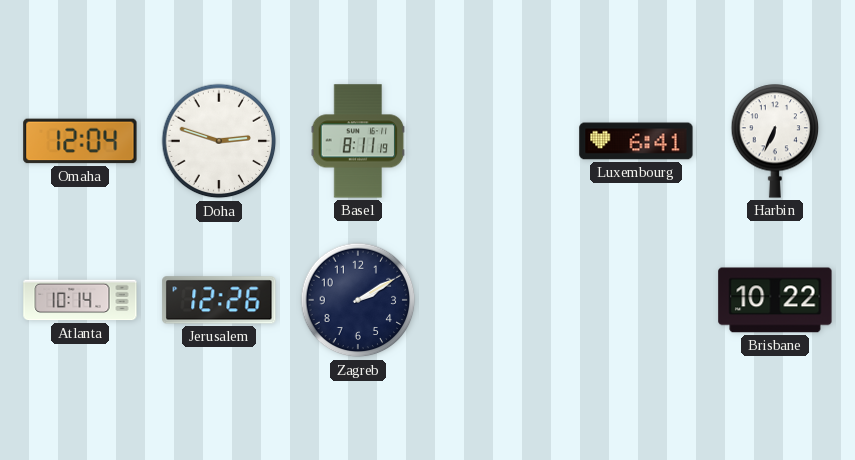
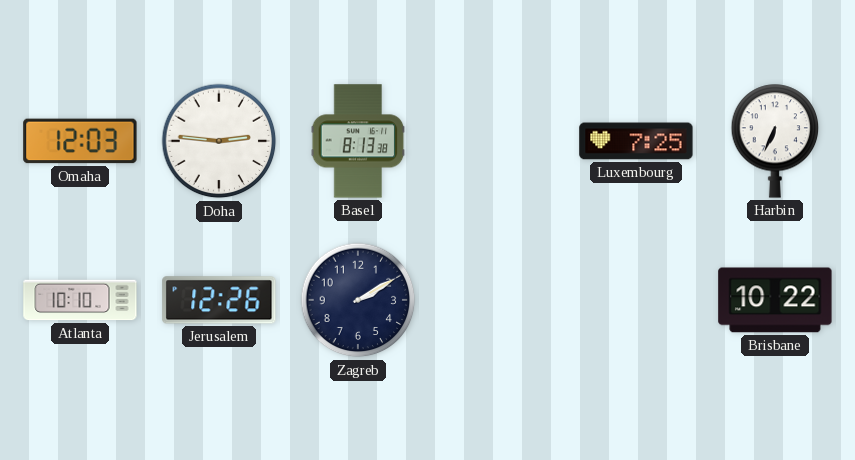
Omaha: 12:04 -> 12:03
Doha: 2:48 -> 2:46
Basel: 8:11 -> 8:13
Luxembourg: 6:41 -> 7:25
Atlanta: 10:14 -> 10:10
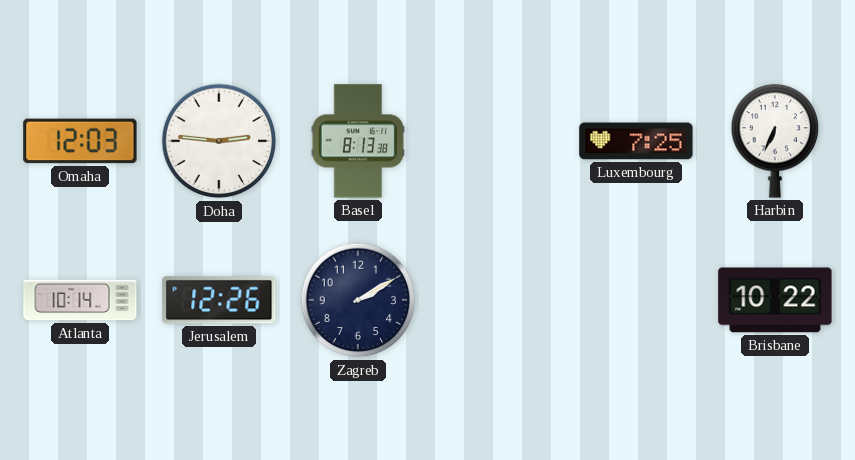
Atlanta: 10:10 -> 10:14
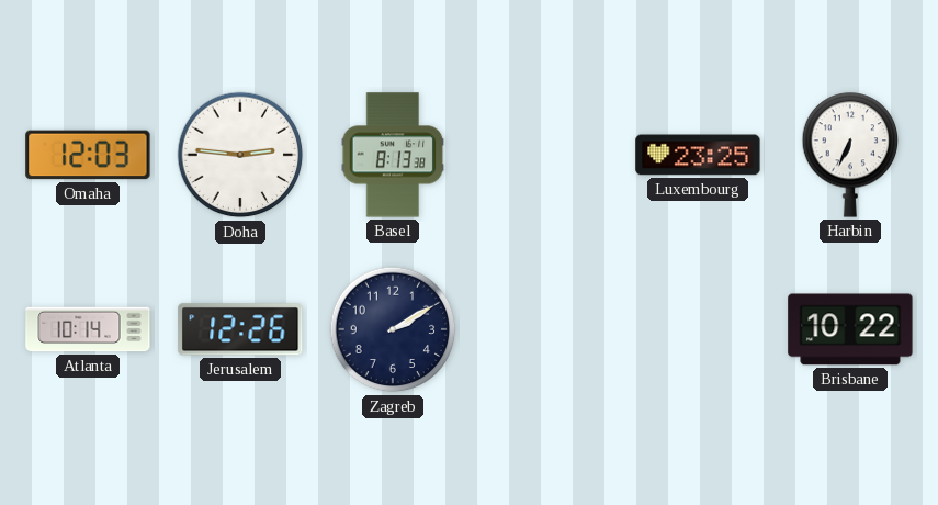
Luxembourg: 7:25 -> 23:25
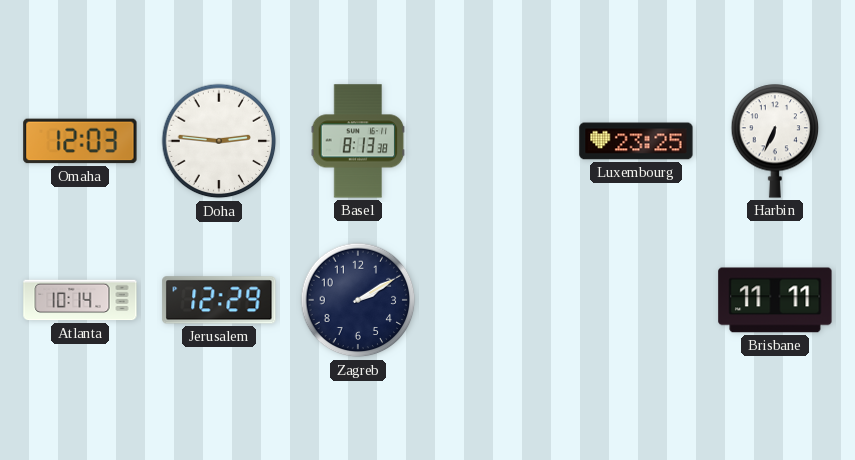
Jerusalem: 12:26 -> 12:29
Brisbane: 10:22 -> 11:11
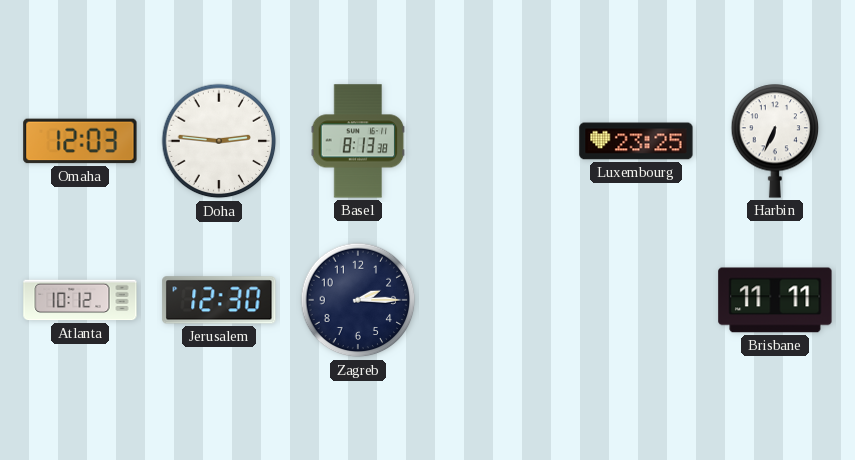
Atlanta: 10:14 -> 10:12
Jerusalem: 12:29 -> 12:30
Zagreb: 2:10 -> 2:15
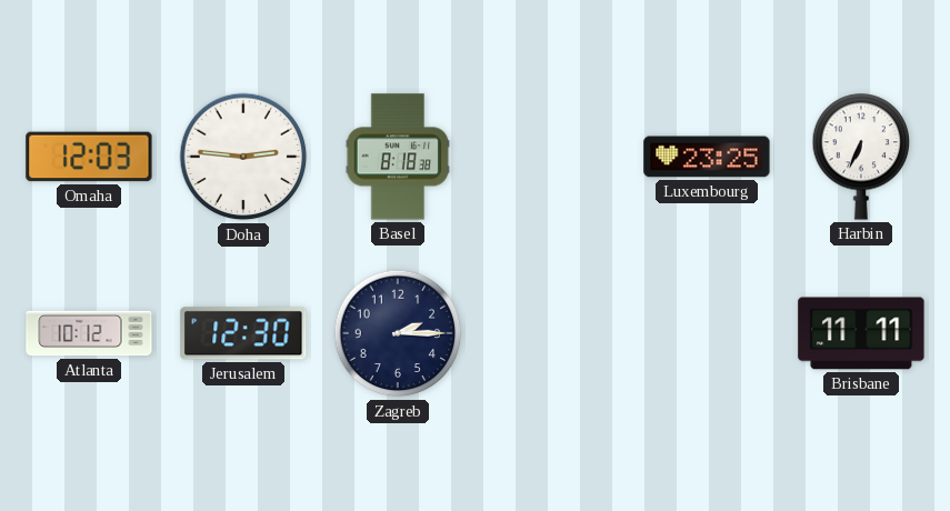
Basel: 8:13 -> 8:18
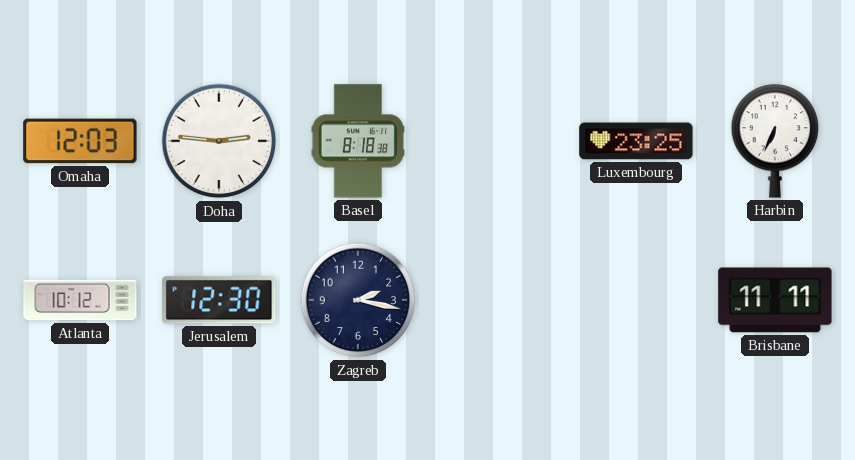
Zagreb: 2:15 -> 2:17
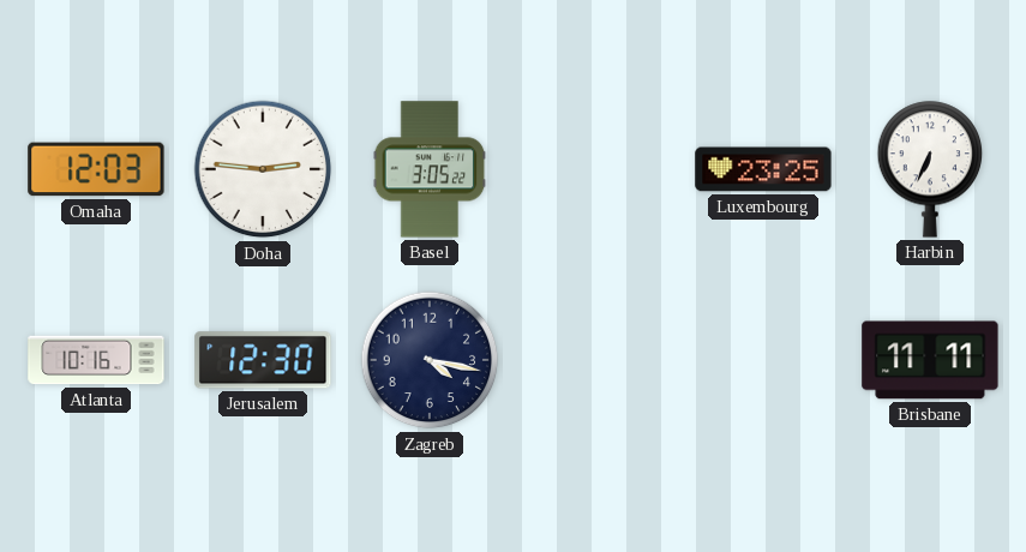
Basel: 8:18 -> 3:05
Atlanta: 10:12 -> 10:16
Zagreb: 2:17 -> 4:17
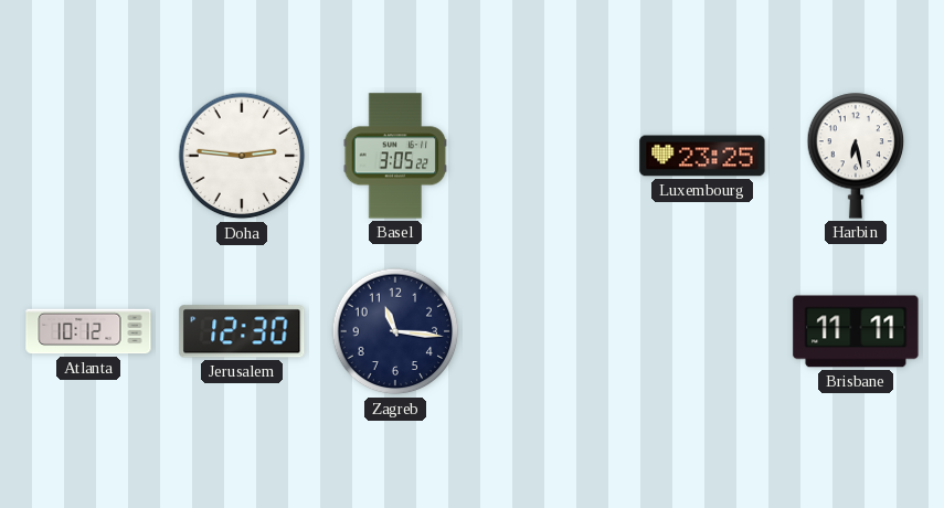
Omaha: 12:03 -> none
Harbin: 6:34 -> 6:28
Atlanta: 10:16 -> 10:12
Zagreb: 4:17 -> 11:16
